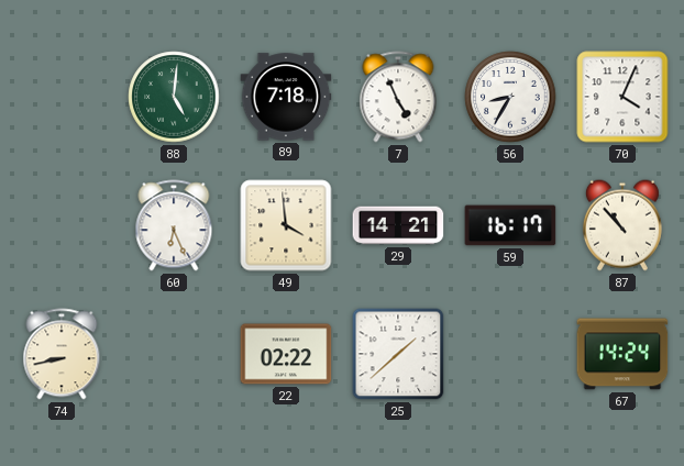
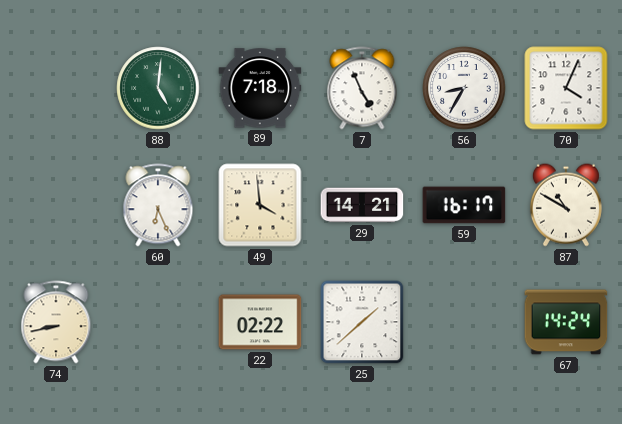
87: 10:53 -> 10:50
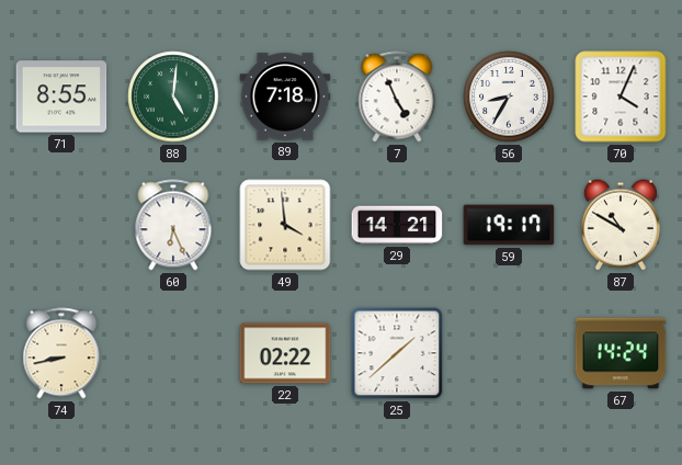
71: none -> 8:55
59: 16:17 -> 19:17
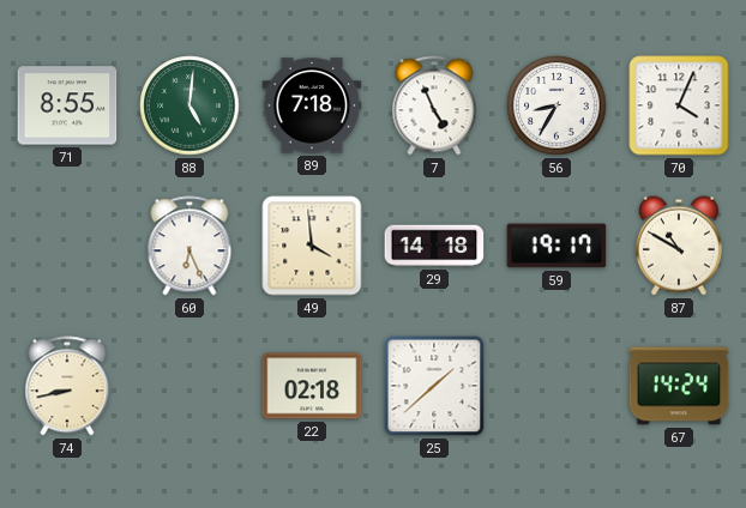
29: 14:21 -> 14:18
22: 02:22 -> 02:18
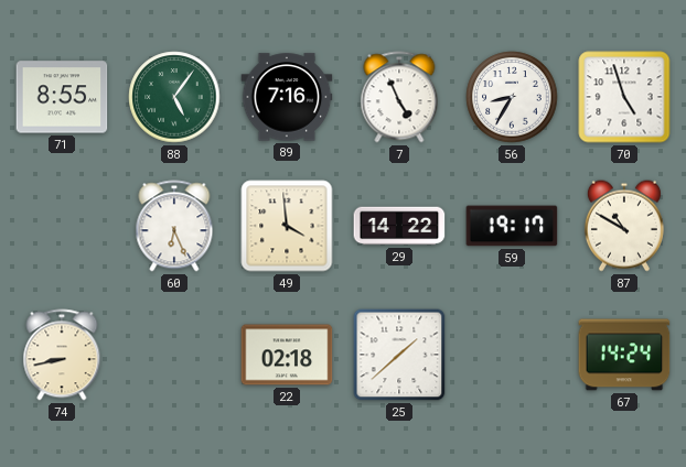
88: 5:01 -> 5:06
89: 7:18 -> 7:16
70: 4:04 -> 4:57
29: 14:18 -> 14:22
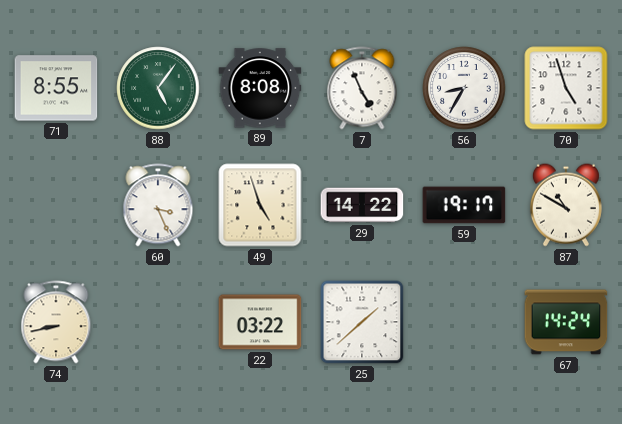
89: 7:16 -> 8:08
60: 6:26 -> 3:26
49: 3:59 -> 4:57
22: 02:18 -> 03:22
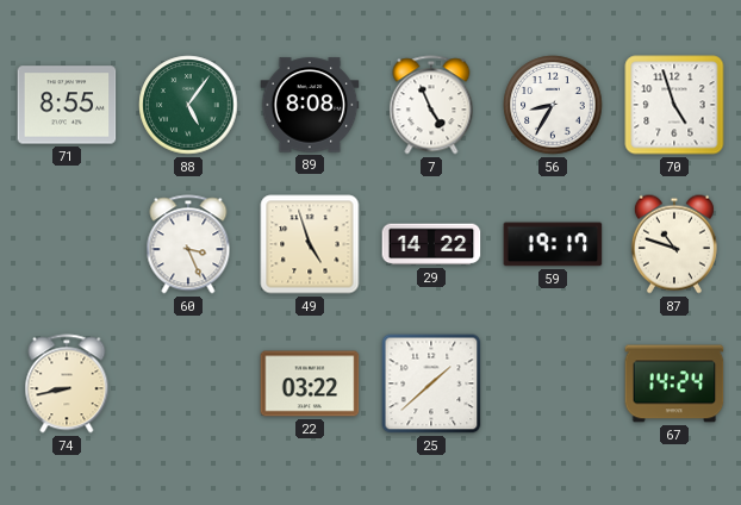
87: 10:50 -> 10:48
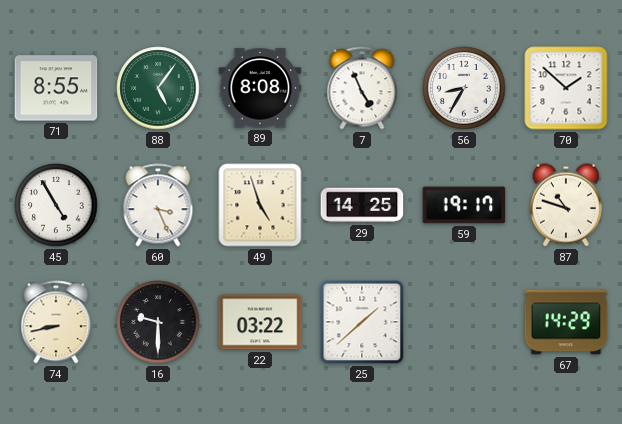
70: 4:57 -> 1:52
45: none -> 4:55
29: 14:22 -> 14:25
16: none -> 9:30
67: 14:24 -> 14:29
